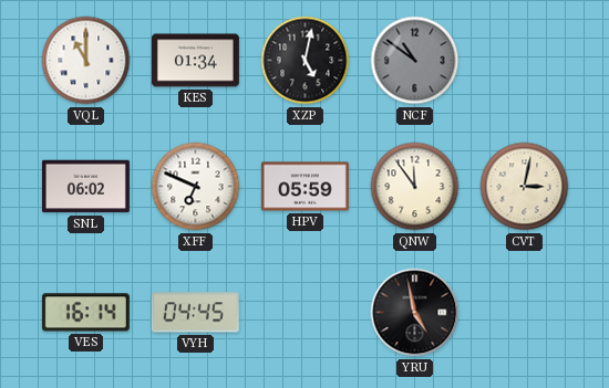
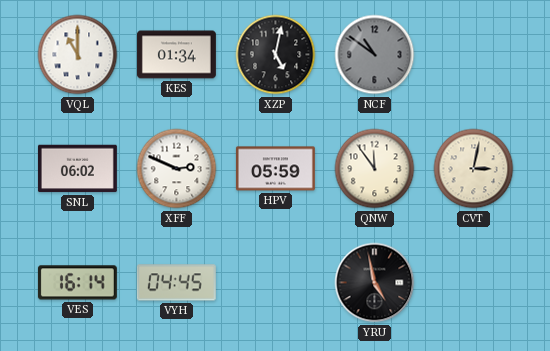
XFF: 6:49 -> 2:49
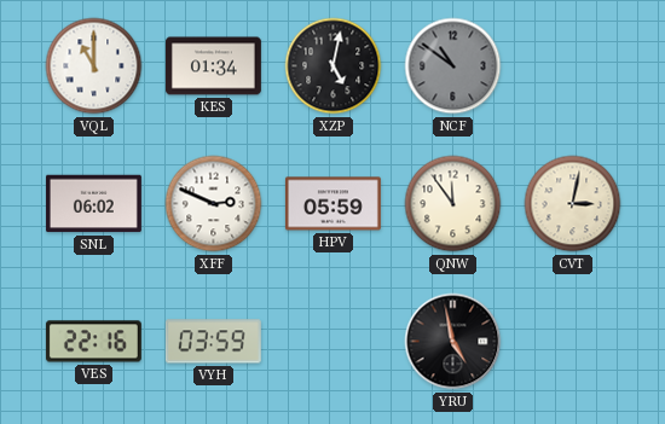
VES: 16:14 -> 22:16
VYH: 04:45 -> 03:59
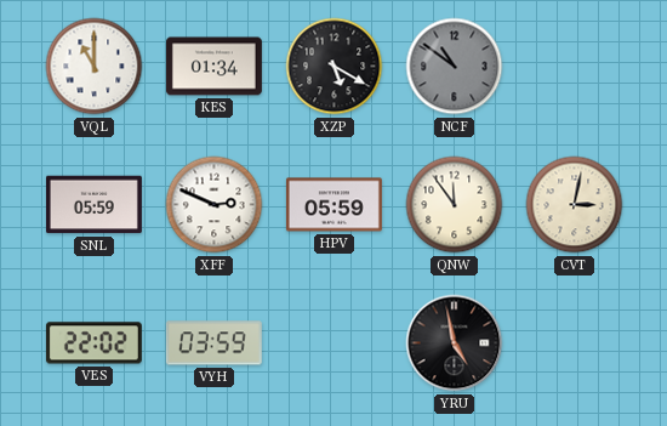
XZP: 5:02 -> 5:20
SNL: 06:02 -> 05:59
VES: 22:16 -> 22:02
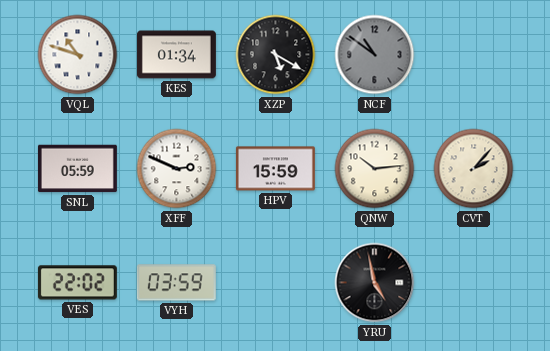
VQL: 11:00 -> 10:48
HPV: 05:59 -> 15:59
QNW: 11:54 -> 10:14
CVT: 3:02 -> 2:07
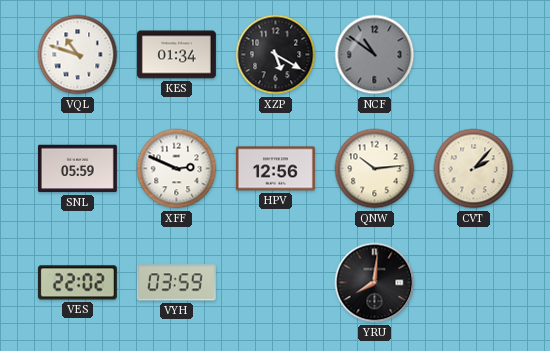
HPV: 15:59 -> 12:56
YRU: 4:58 -> 8:01
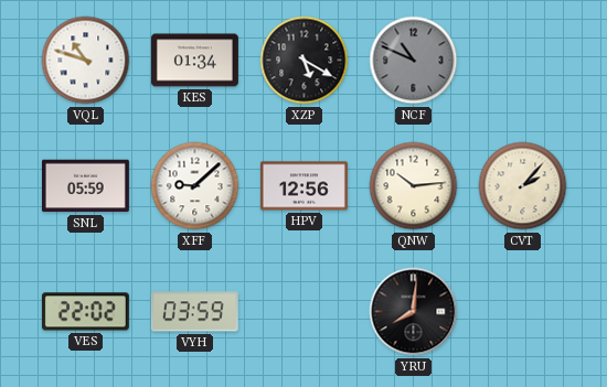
NCF: 10:51 -> 10:49
XFF: 2:49 -> 9:08
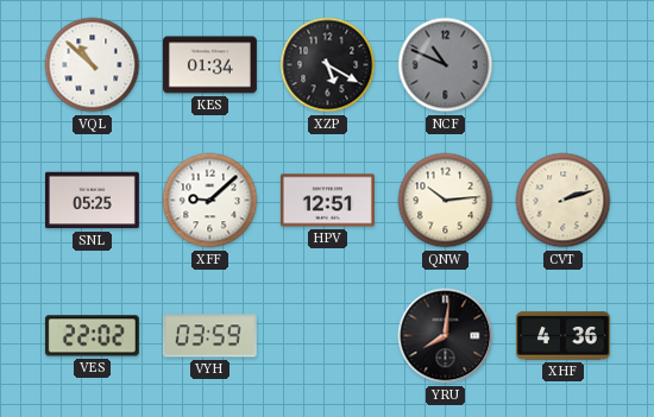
VQL: 10:48 -> 10:52
SNL: 05:59 -> 05:25
HPV: 12:56 -> 12:51
CVT: 2:07 -> 2:12
XHF: none -> 4:36
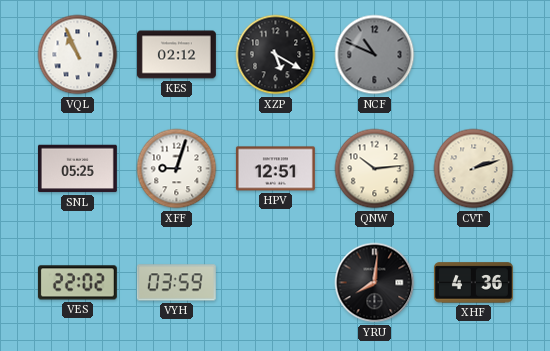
VQL: 10:52 -> 10:56
KES: 01:34 -> 02:12
XFF: 9:08 -> 9:03
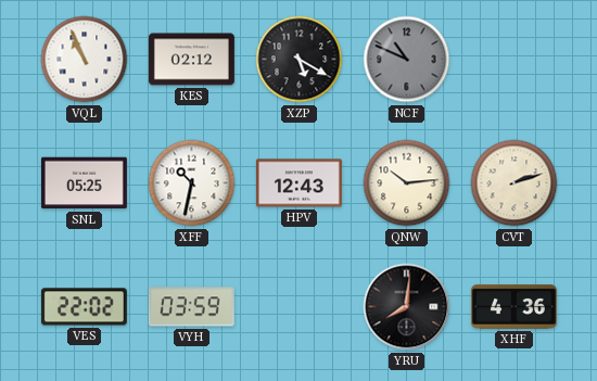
XFF: 9:03 -> 10:32
HPV: 12:51 -> 12:43
